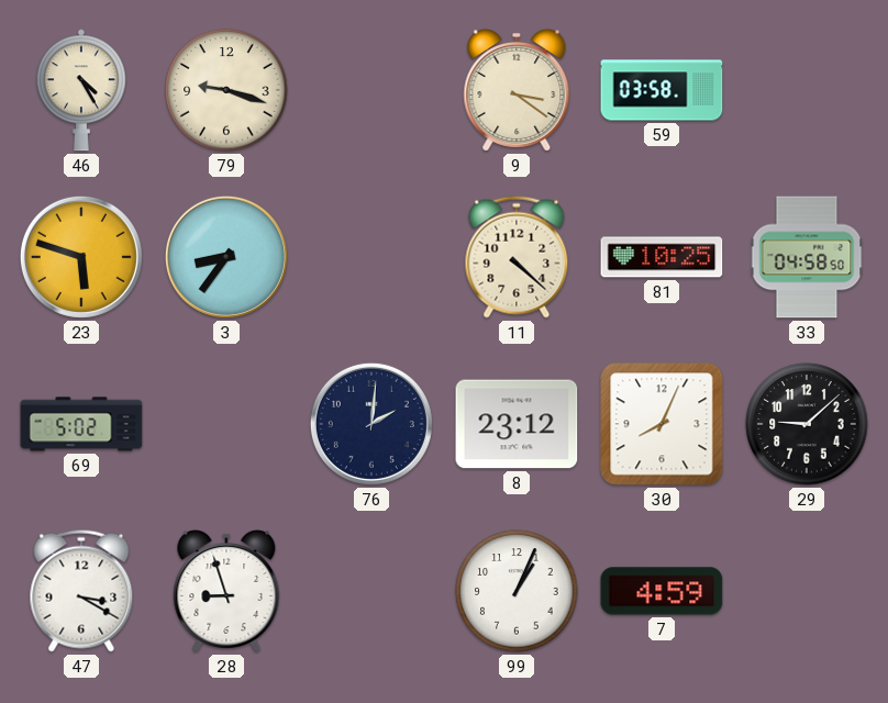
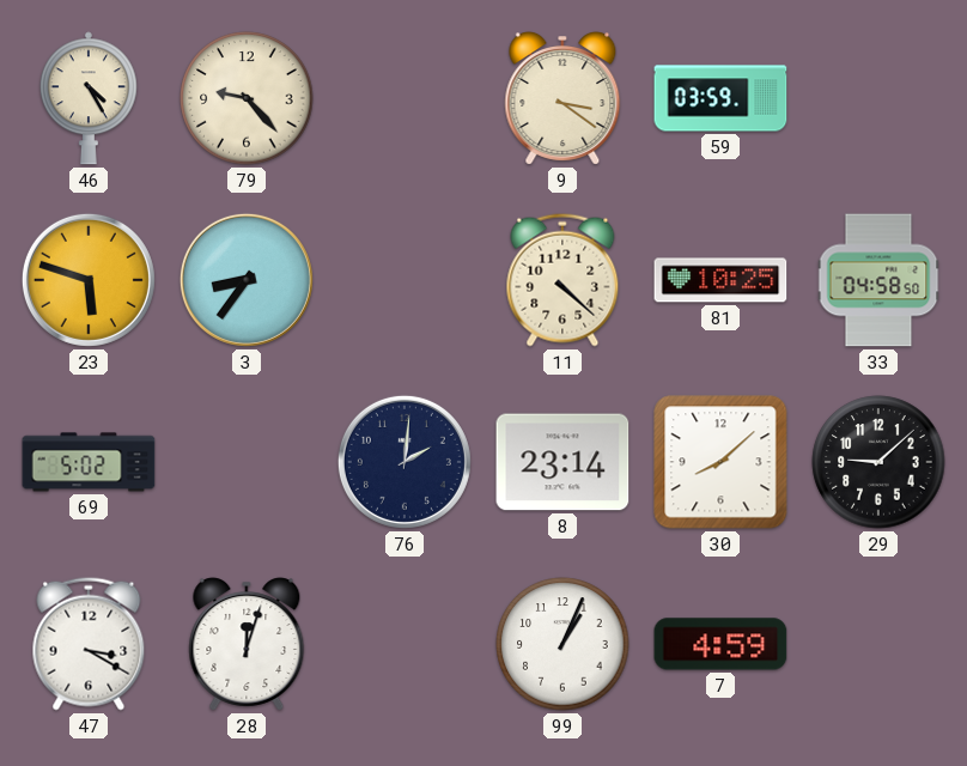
79: 9:18 -> 9:23
59: 03:58 -> 03:59
8: 23:12 -> 23:14
30: 8:04 -> 8:08
28: 8:57 -> 12:03
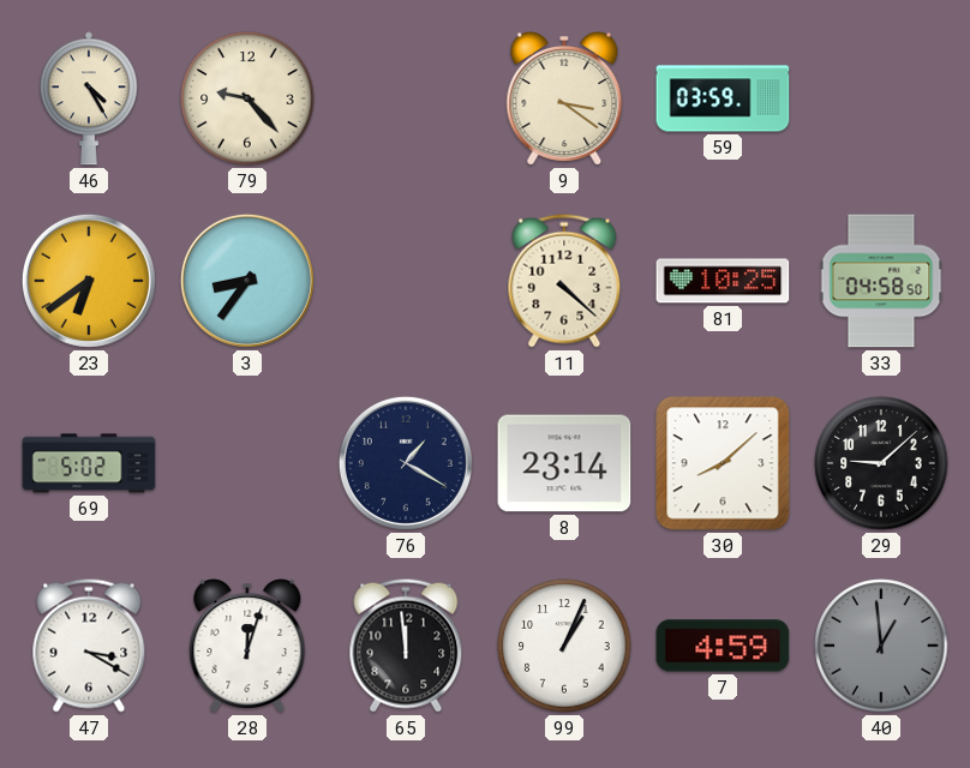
23: 5:48 -> 6:39
76: 2:01 -> 1:20
65: none -> 11:59
40: none -> 12:59
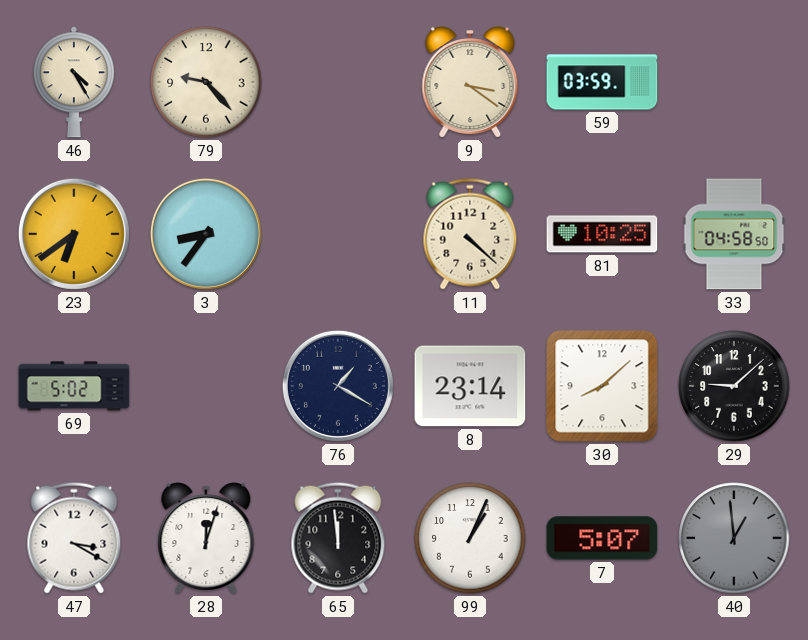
7: 4:59 -> 5:07
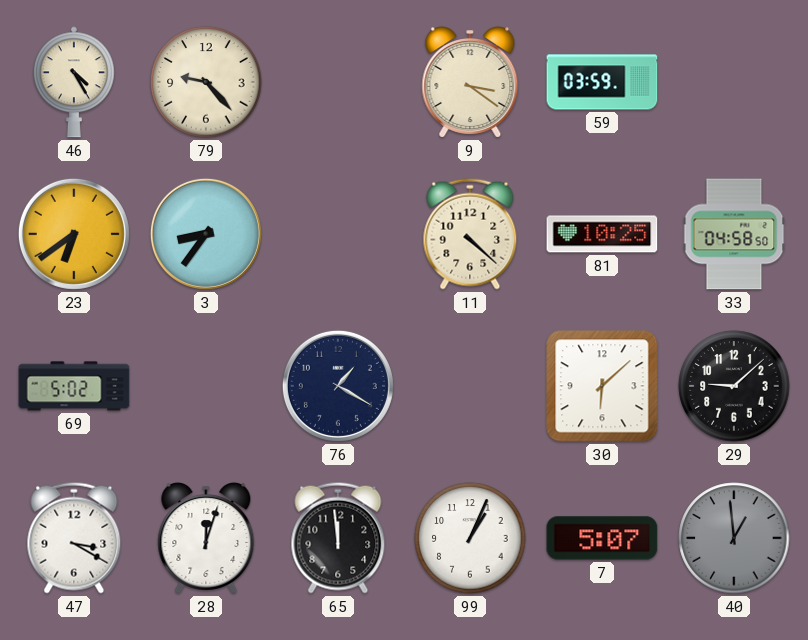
8: 23:14 -> none
30: 8:08 -> 6:08
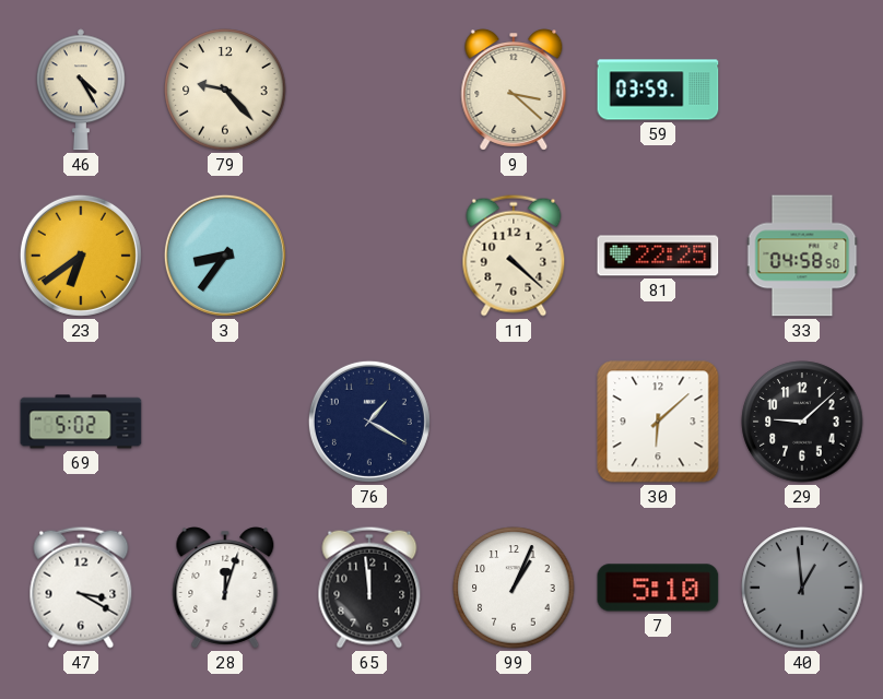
9: 3:21 -> 3:22
81: 10:25 -> 22:25
7: 5:07 -> 5:10
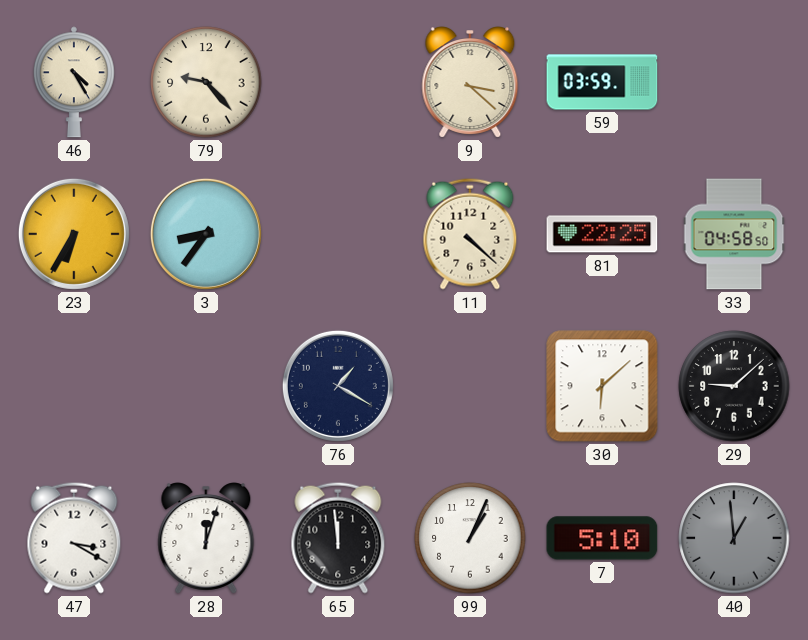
23: 6:39 -> 6:35
69: 5:02 -> none
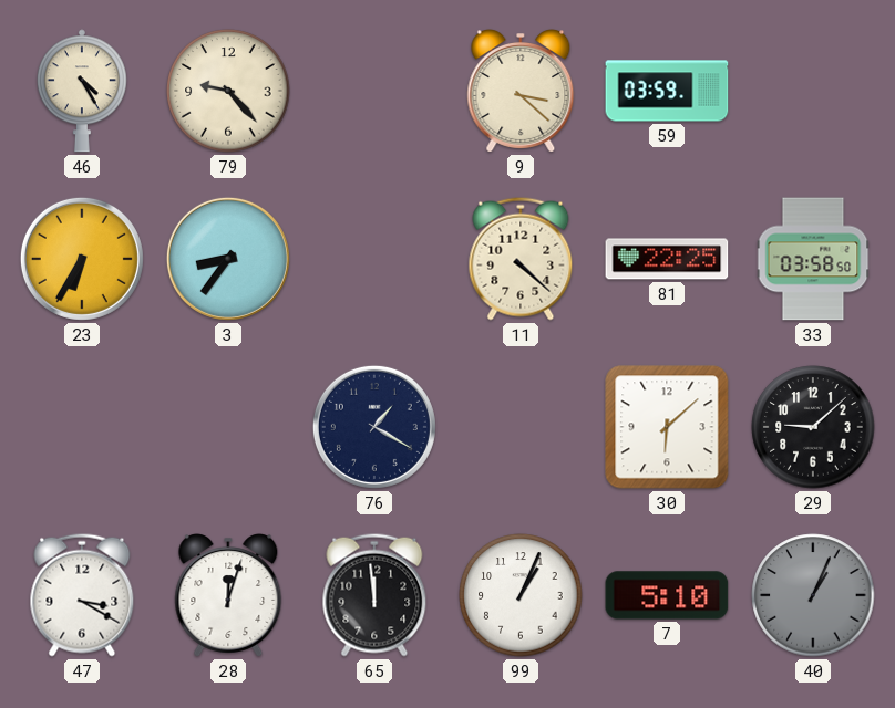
33: 04:58 -> 03:58
40: 12:59 -> 1:04
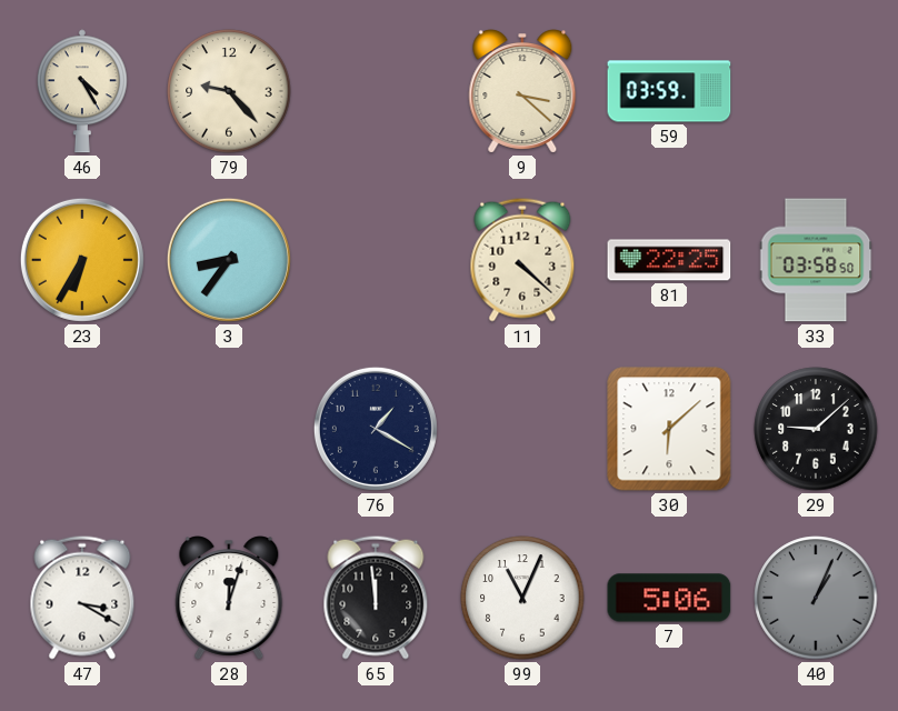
99: 1:04 -> 11:04
7: 5:10 -> 5:06
